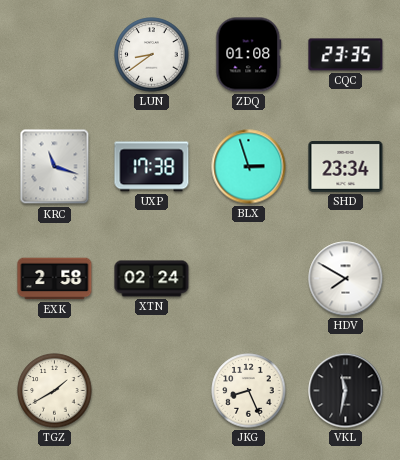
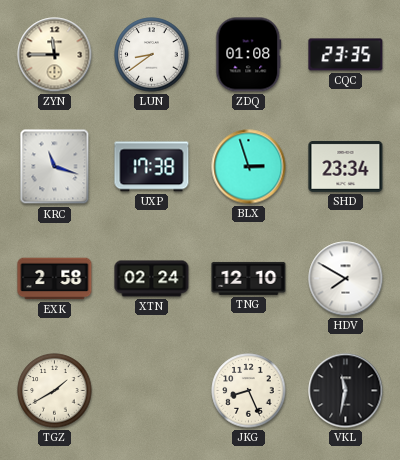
ZYN: none -> 11:45
TNG: none -> 12:10
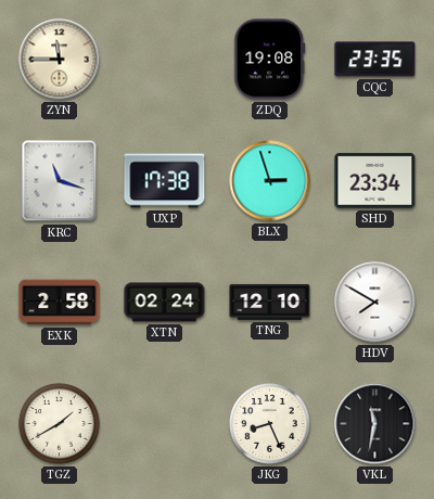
LUN: 8:39 -> none
ZDQ: 01:08 -> 19:08
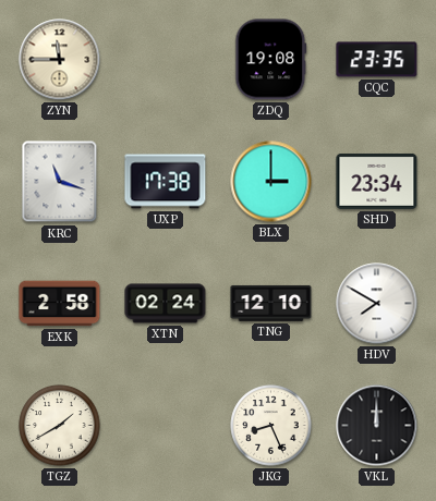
BLX: 2:57 -> 3:00
VKL: 11:32 -> 12:00
